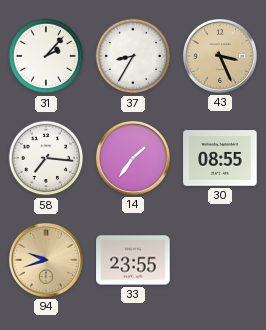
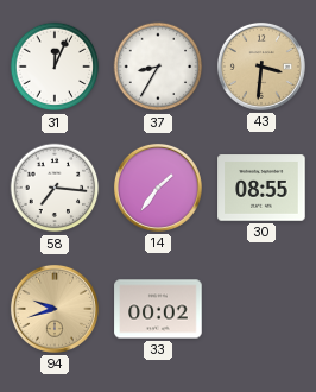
31: 2:07 -> 12:04
43: 3:26 -> 3:31
33: 23:55 -> 00:02
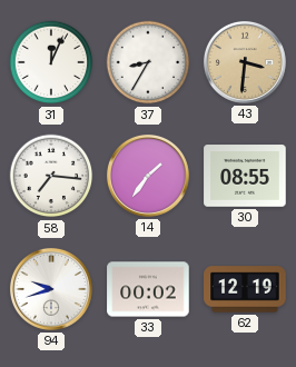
94 dial: champagne -> white
62: none -> 12:19
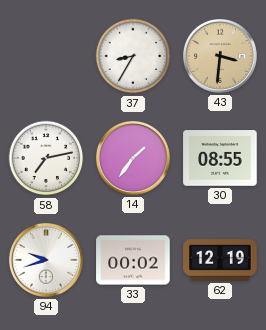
31: 12:04 -> none
58: 7:16 -> 7:13
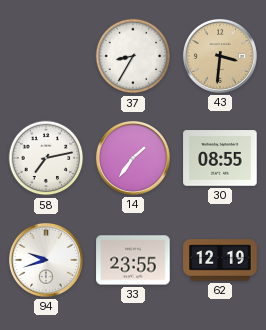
33: 00:02 -> 23:55
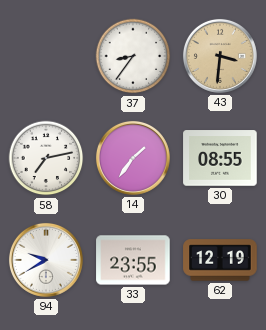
37: 8:35 -> 8:36
94: 9:42 -> 9:40
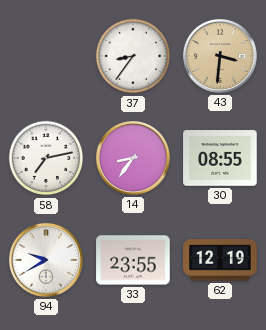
14: 1:36 -> 8:36
